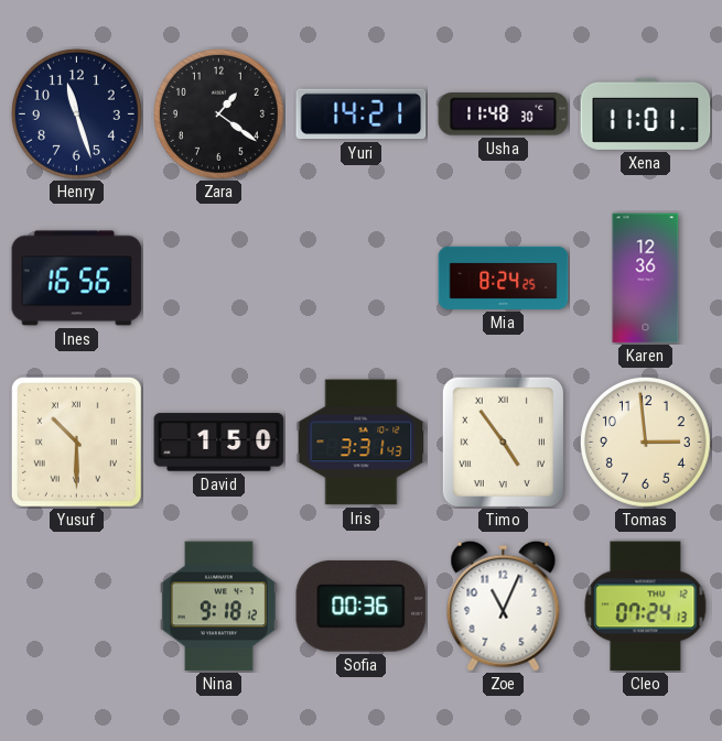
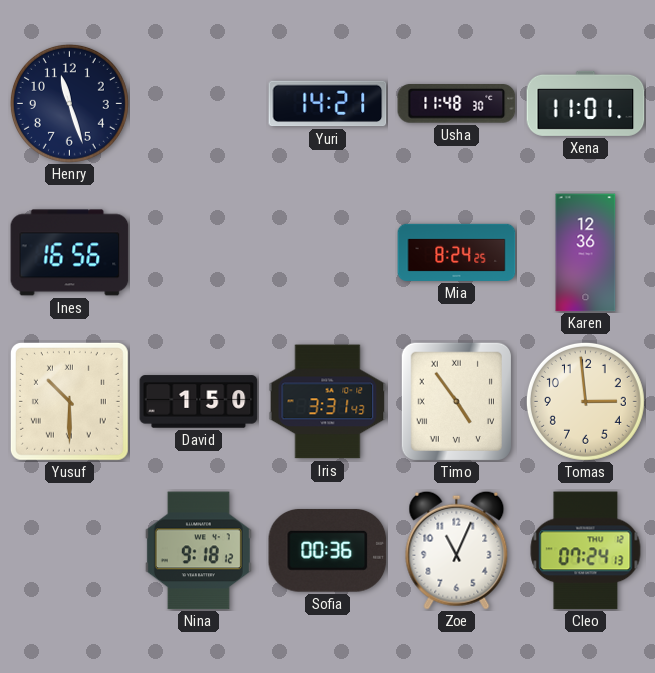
Zara: 1:21 -> none
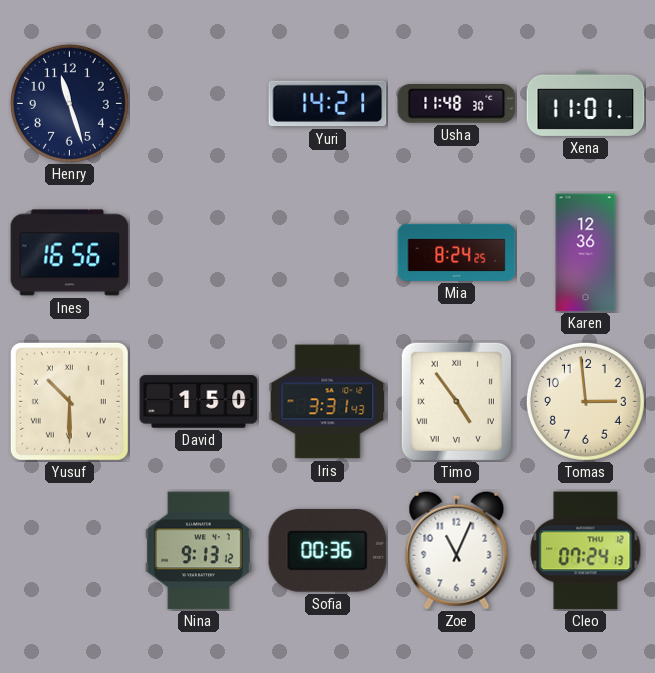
Nina: 9:18 -> 9:13
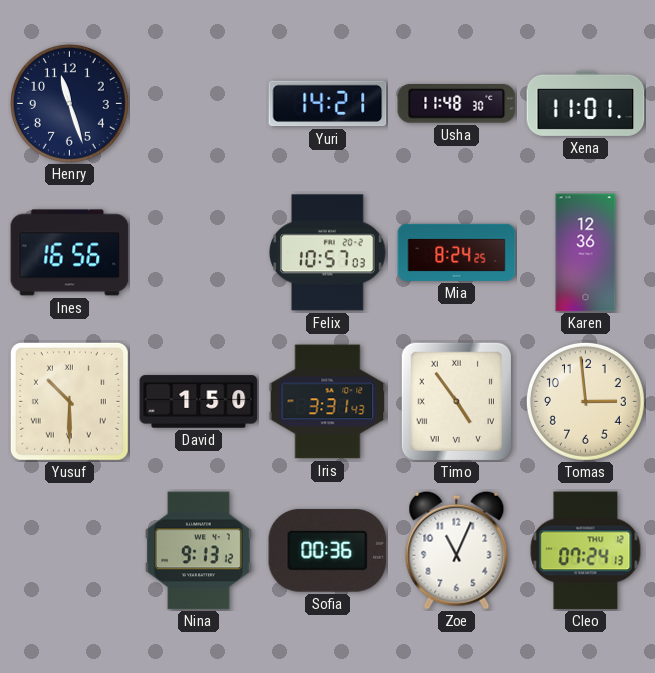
Felix: none -> 10:57
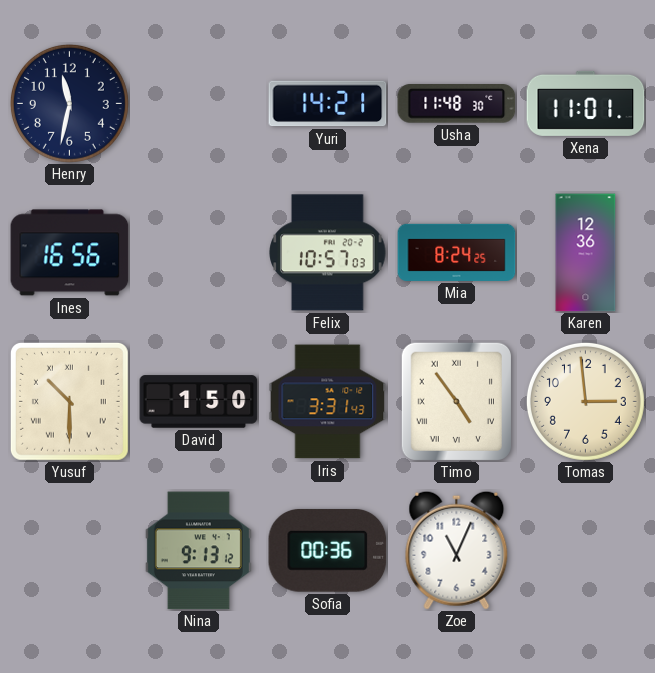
Henry: 11:27 -> 11:32
Cleo: 07:24 -> none
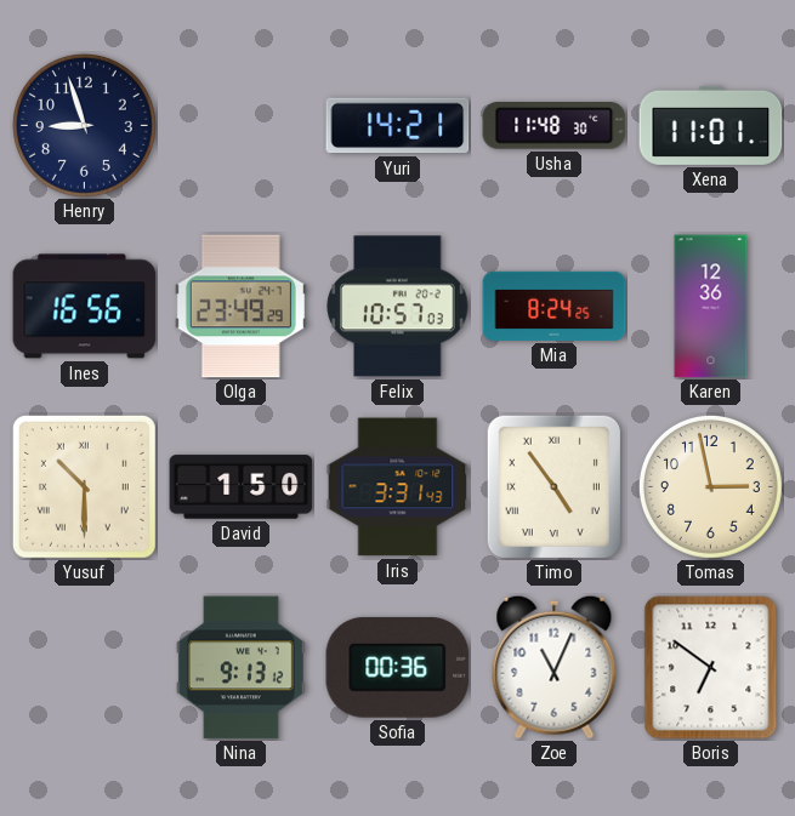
Henry: 11:32 -> 8:57
Olga: none -> 23:49
Tomas: 2:59 -> 2:58
Boris: none -> 6:51
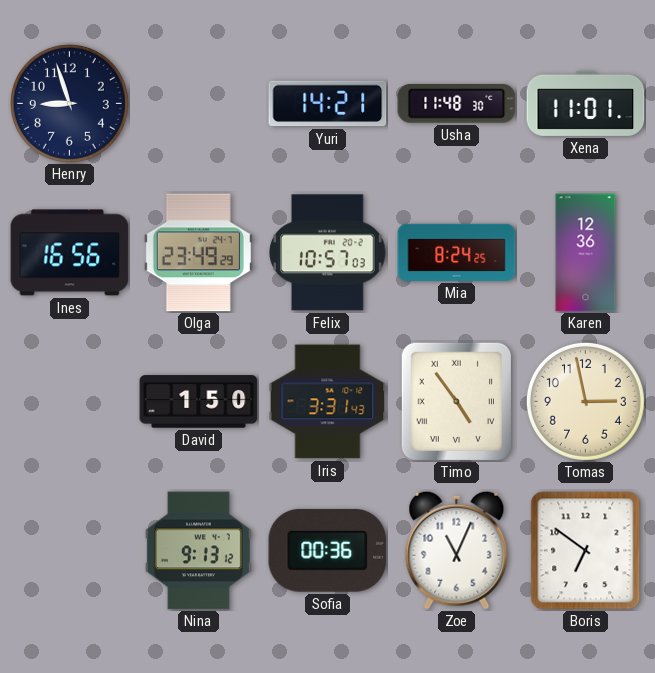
Yusuf: 10:30 -> none
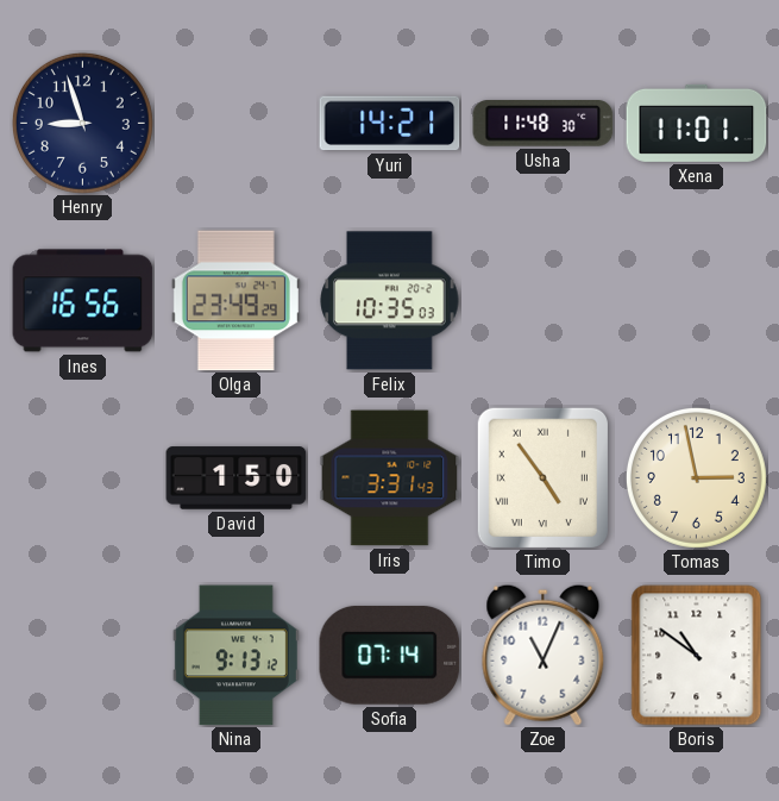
Felix: 10:57 -> 10:35
Mia: 8:24 -> none
Karen: 12:36 -> none
Sofia: 00:36 -> 07:14
Boris: 6:51 -> 10:51
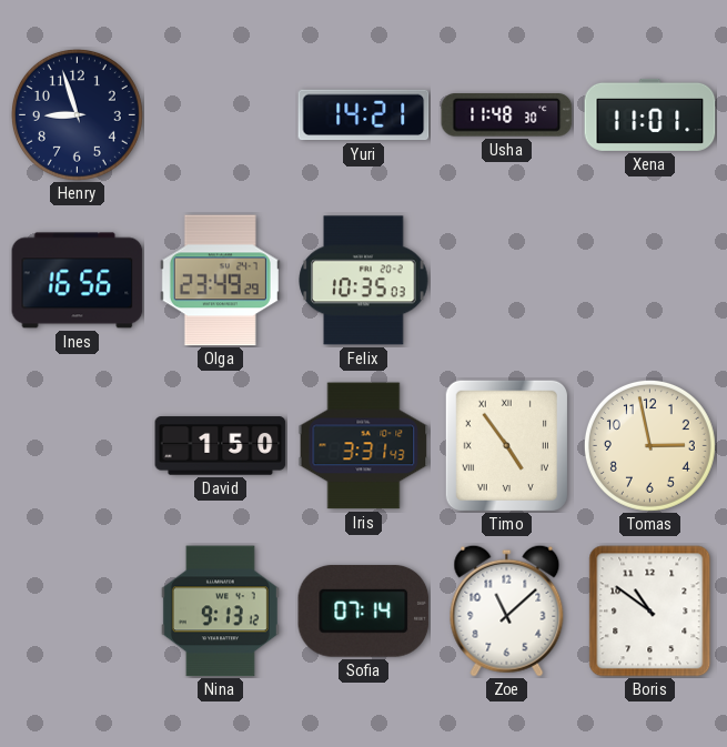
Zoe: 11:04 -> 11:08
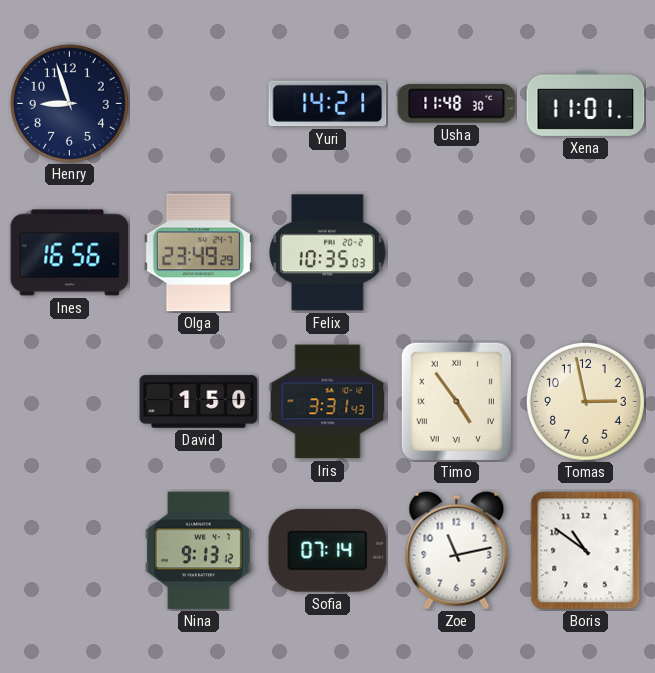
Zoe: 11:08 -> 11:13
